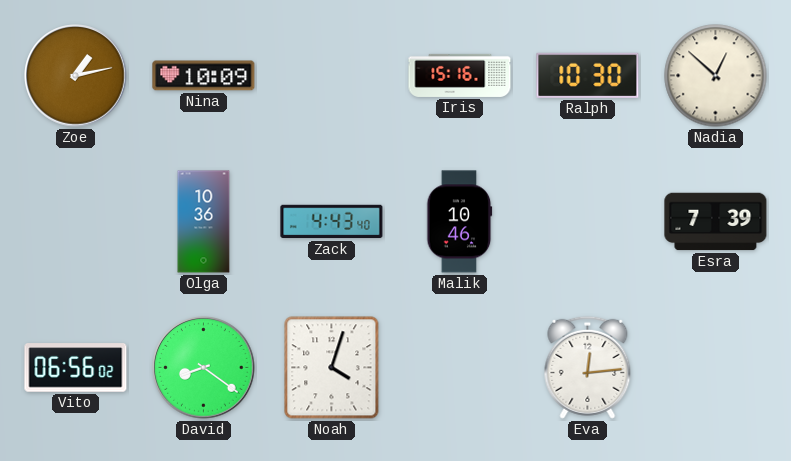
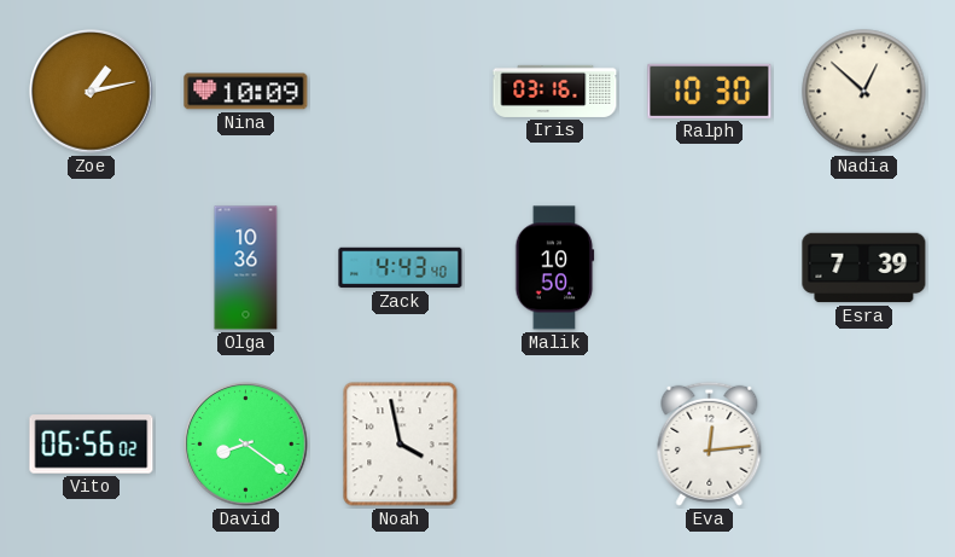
Iris: 15:16 -> 03:16
Malik: 10:46 -> 10:50
Noah: 4:03 -> 3:58
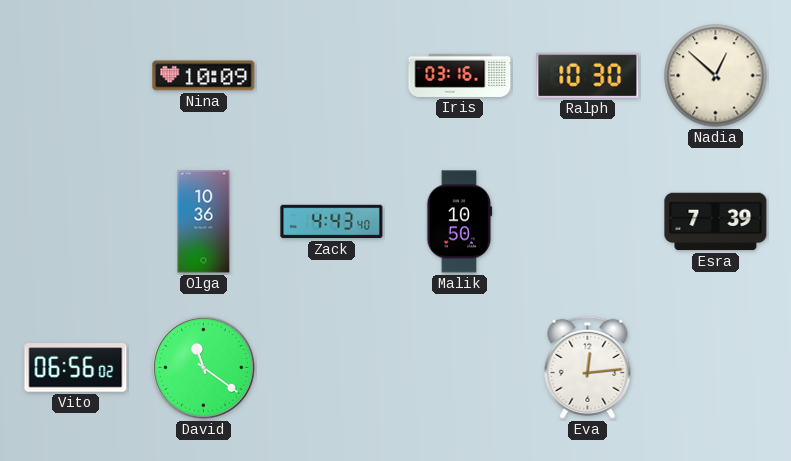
Zoe: 1:13 -> none
David: 8:21 -> 11:21
Noah: 3:58 -> none
